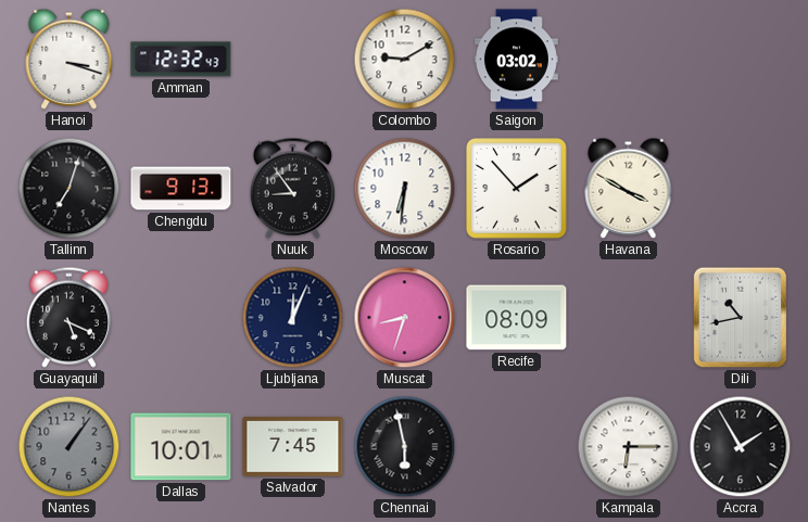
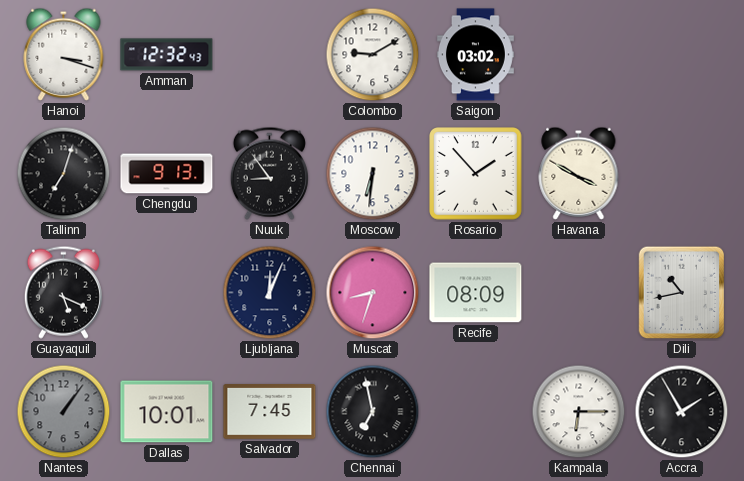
Chennai: 5:58 -> 6:58
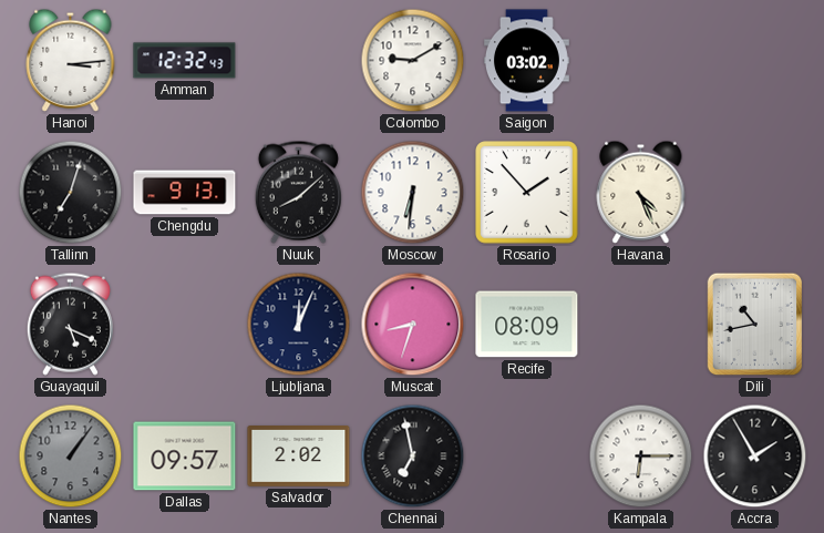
Hanoi: 3:18 -> 3:14
Nuuk: 8:54 -> 8:08
Havana: 3:50 -> 4:26
Dallas: 10:01 -> 09:57
Salvador: 7:45 -> 2:02
